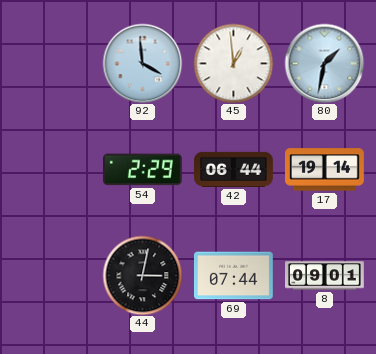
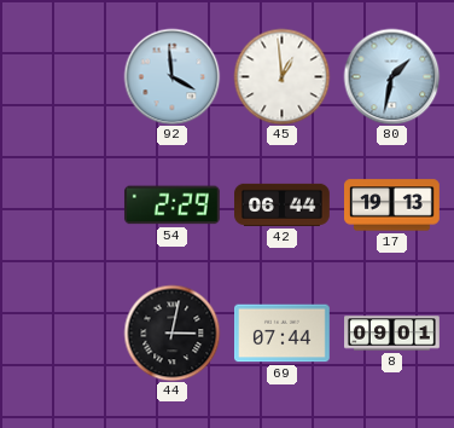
17: 19:14 -> 19:13
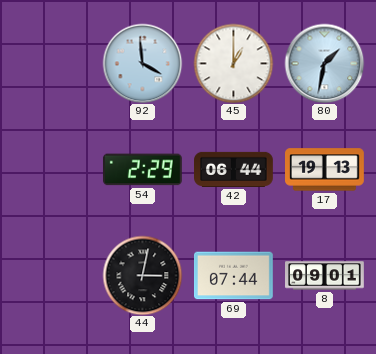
45: 12:59 -> 1:00
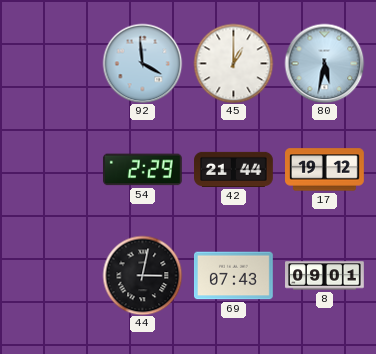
80: 1:32 -> 5:32
42: 06:44 -> 21:44
17: 19:13 -> 19:12
69: 07:44 -> 07:43
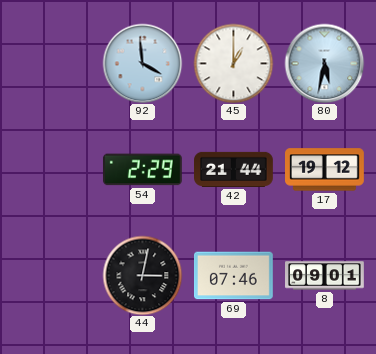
69: 07:43 -> 07:46
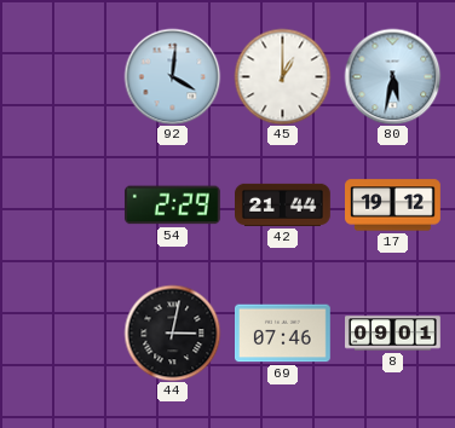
92: 3:59 -> 4:01
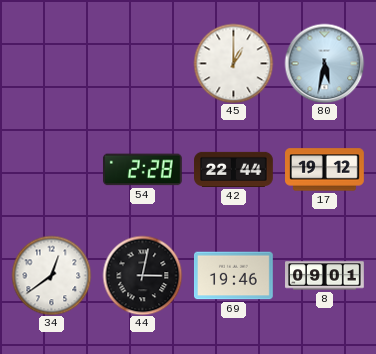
92: 4:01 -> none
54: 2:29 -> 2:28
42: 21:44 -> 22:44
34: none -> 12:39
69: 07:46 -> 19:46
